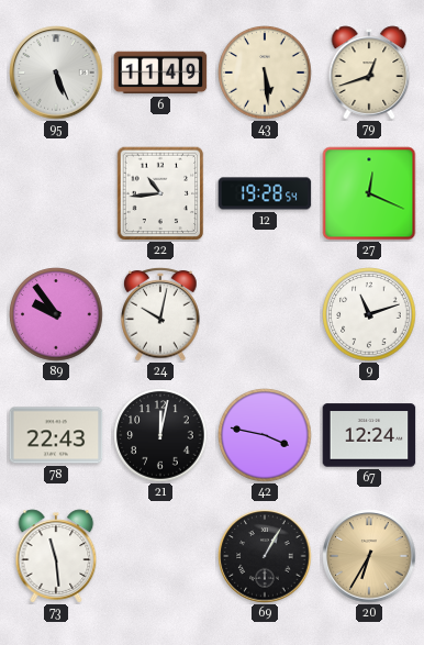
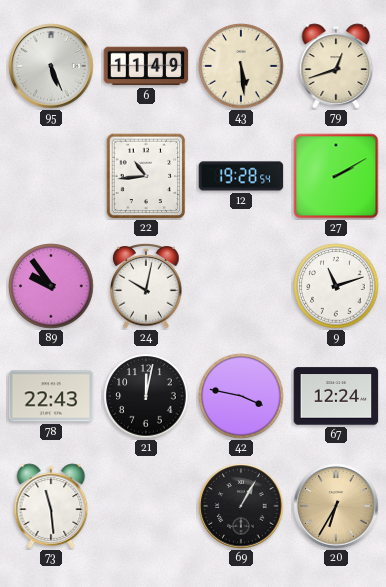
27: 12:19 -> 2:10
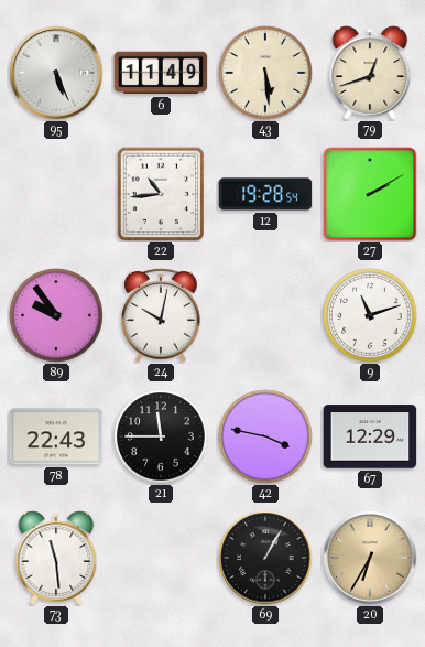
21: 12:02 -> 11:45
67: 12:24 -> 12:29
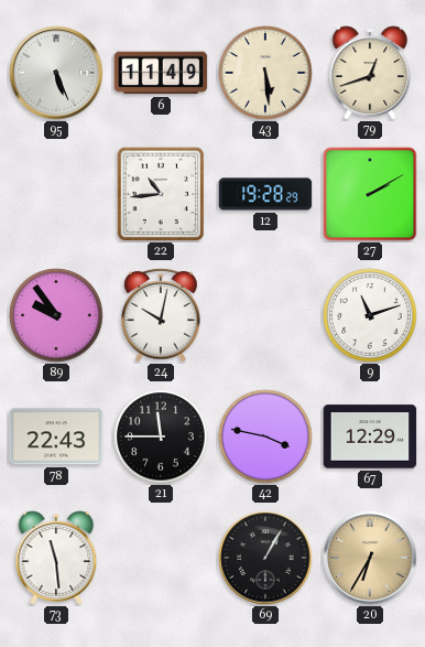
12: 19:28:54 -> 19:28:29
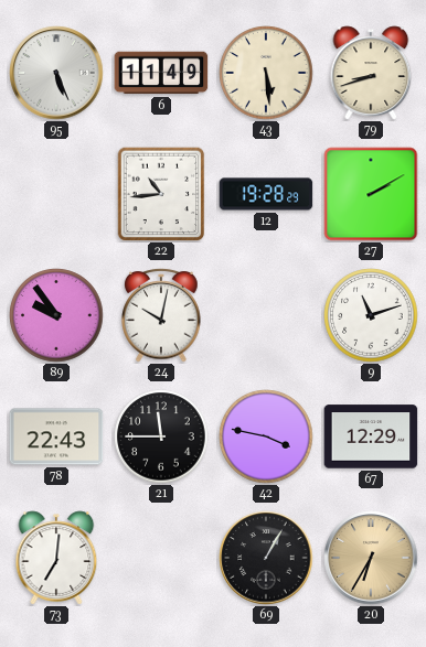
79: 12:42 -> 8:42
73: 11:29 -> 7:01
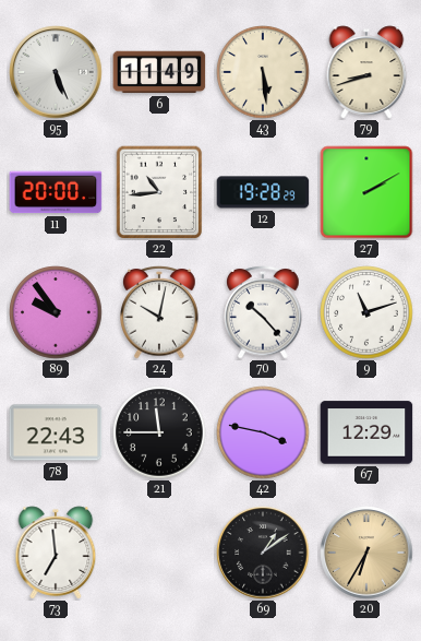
11: none -> 20:00
70: none -> 10:23
73: 7:01 -> 6:59
69: 1:05 -> 1:09
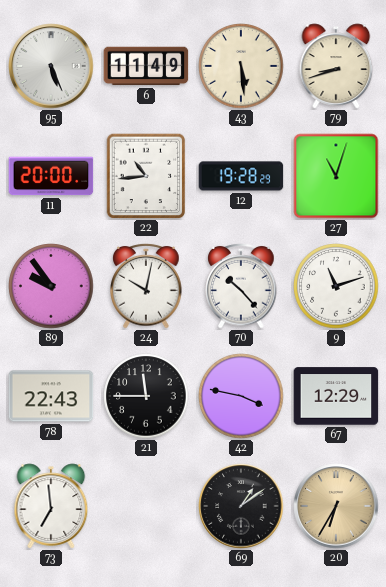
27: 2:10 -> 11:03
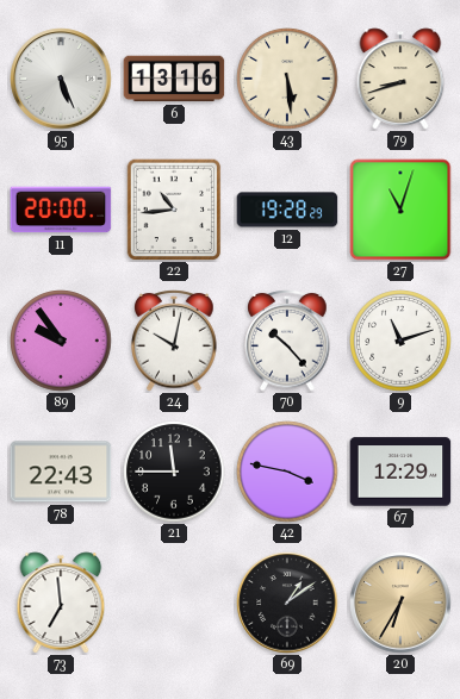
6: 11:49 -> 13:16
